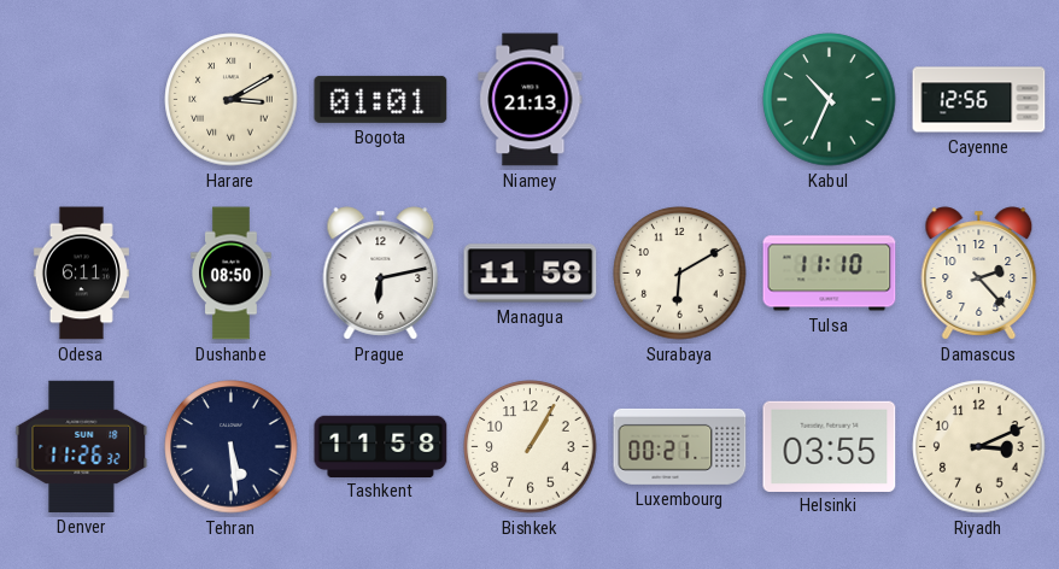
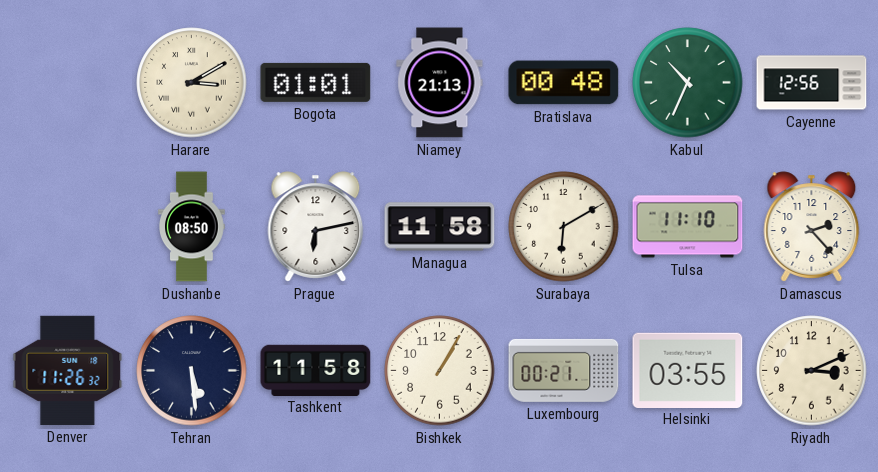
Bratislava: none -> 00:48
Odesa: 6:11 -> none
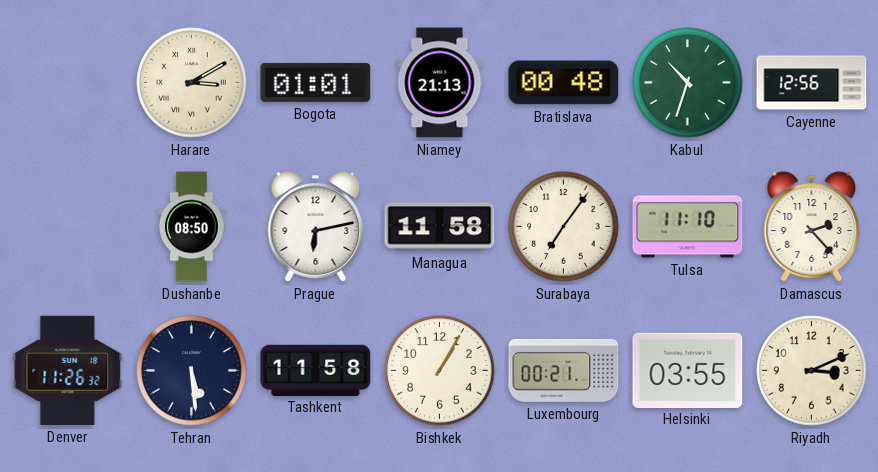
Kabul: 10:34 -> 10:33
Surabaya: 6:10 -> 7:06
